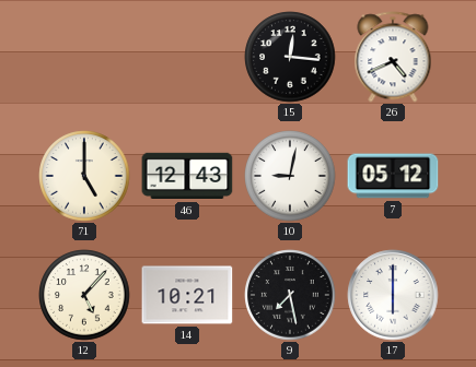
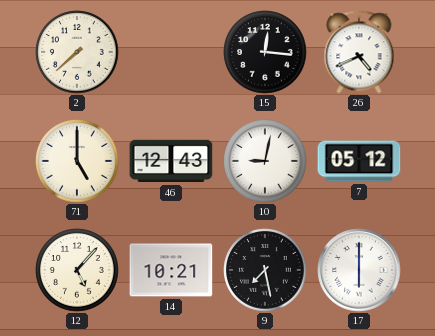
2: none -> 7:38
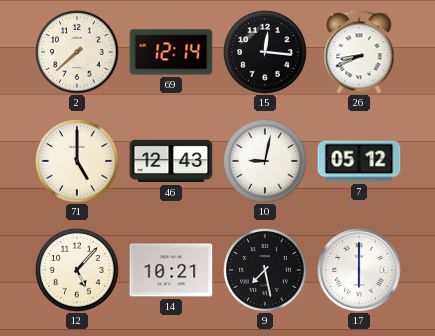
69: none -> 12:14
26: 4:41 -> 8:41
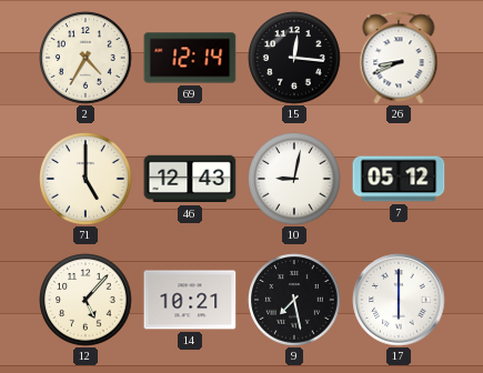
2: 7:38 -> 4:35
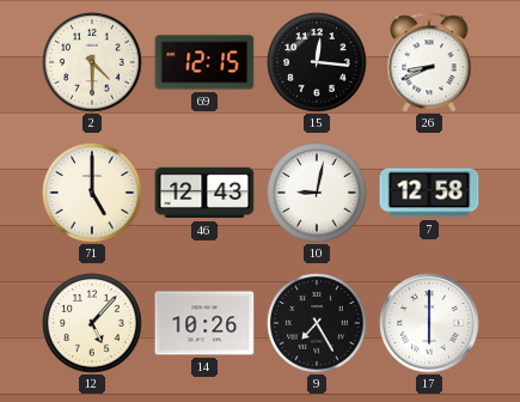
2: 4:35 -> 4:30
69: 12:14 -> 12:15
7: 05:12 -> 12:58
14: 10:21 -> 10:26
9: 7:28 -> 7:25
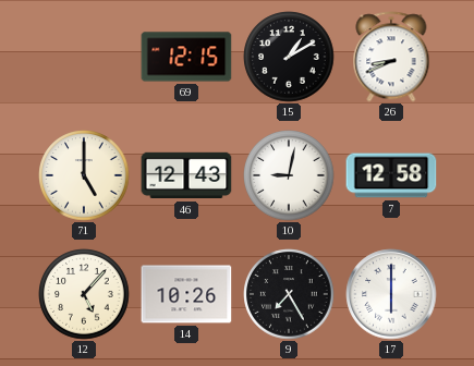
2: 4:30 -> none
15: 12:16 -> 1:10
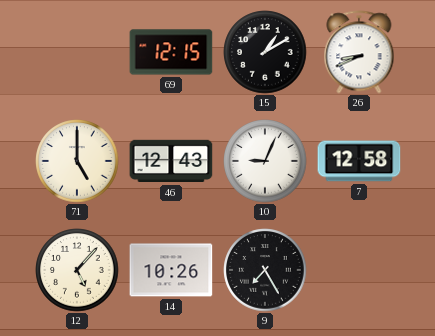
10: 9:02 -> 9:04
17: 6:00 -> none
